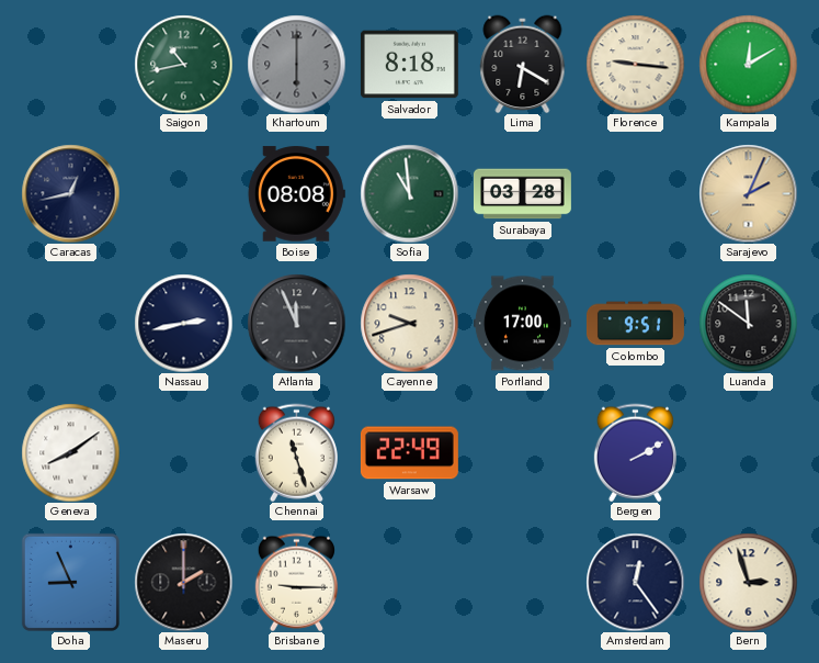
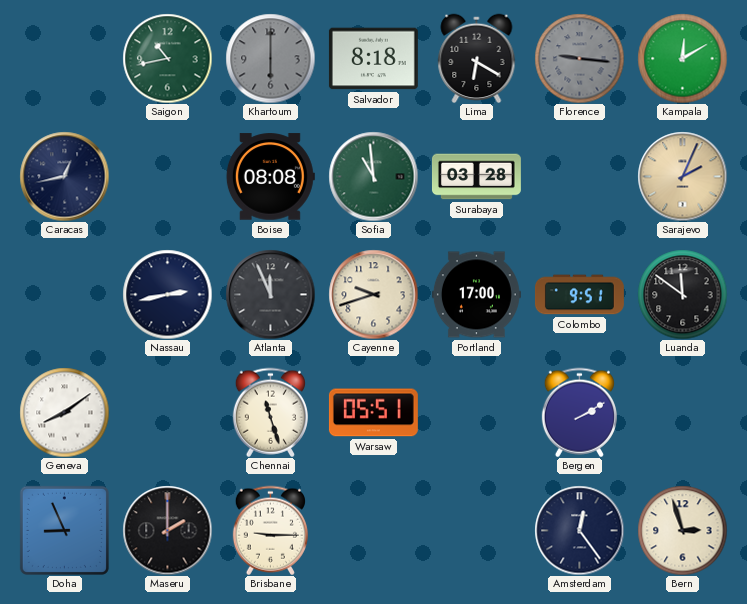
Florence dial: cream -> grey
Warsaw: 22:49 -> 05:51
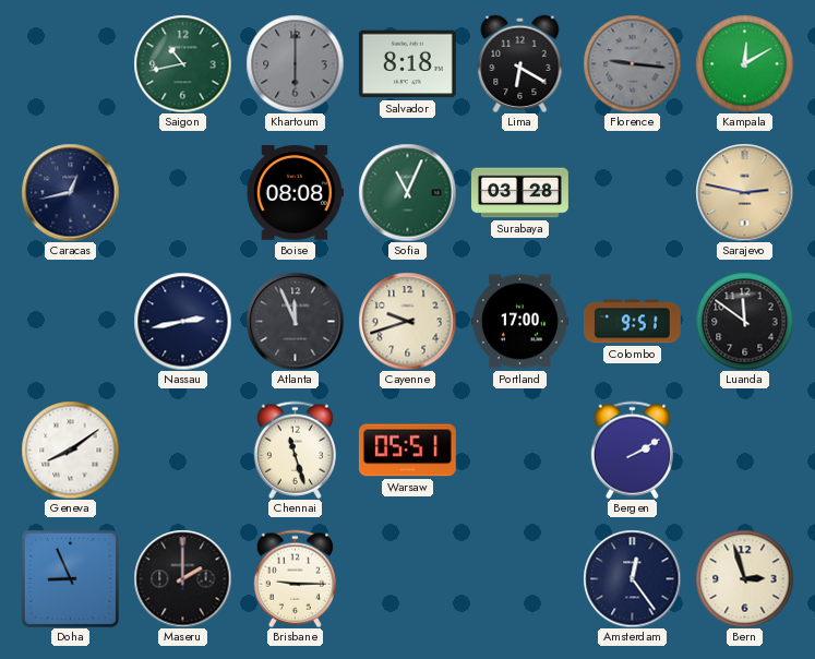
Sofia: 10:59 -> 11:04
Sarajevo: 2:04 -> 2:47
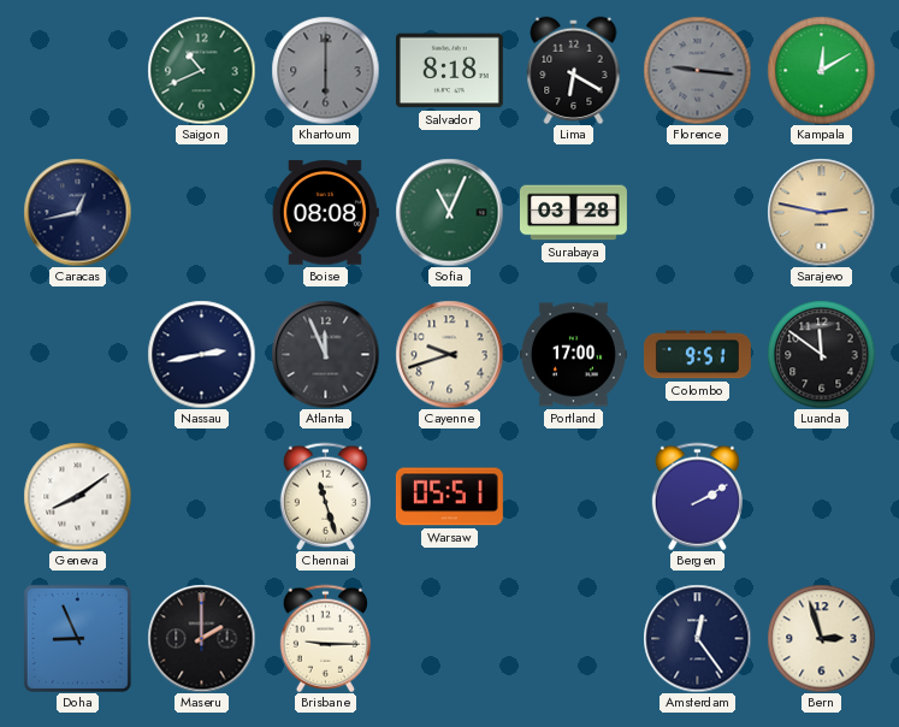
Saigon: 10:43 -> 10:41
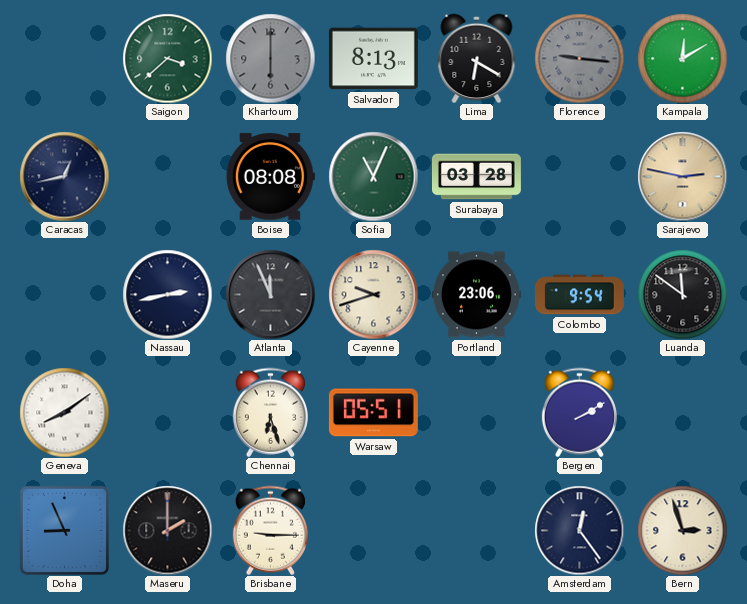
Saigon: 10:41 -> 3:38
Salvador: 8:18 -> 8:13
Portland: 17:00 -> 23:06
Colombo: 9:51 -> 9:54
Chennai: 11:27 -> 6:27
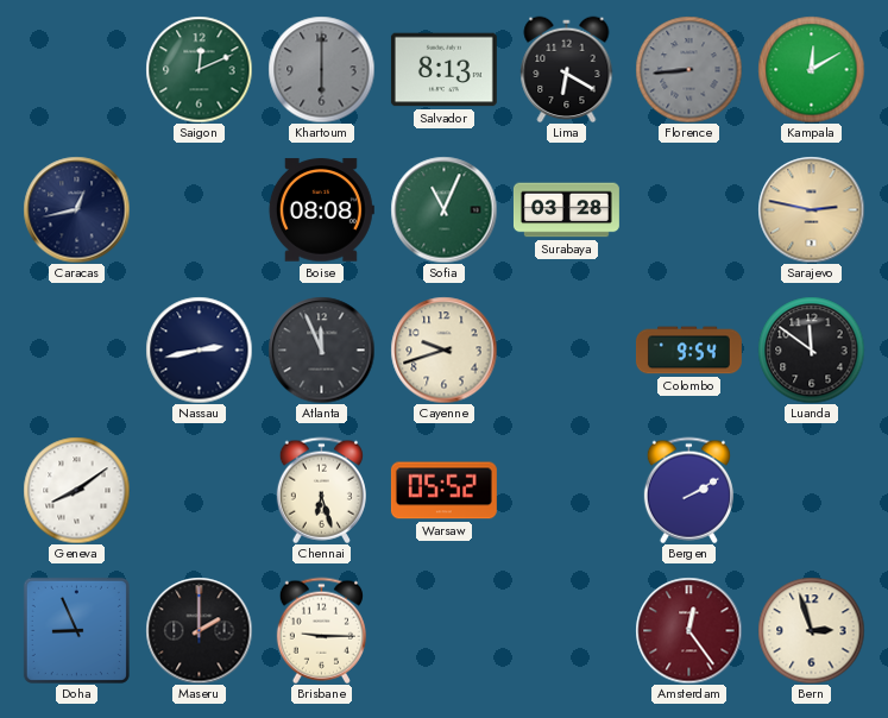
Saigon: 3:38 -> 12:11
Florence: 9:16 -> 8:44
Portland: 23:06 -> none
Warsaw: 05:51 -> 05:52
Amsterdam dial: navy -> burgundy
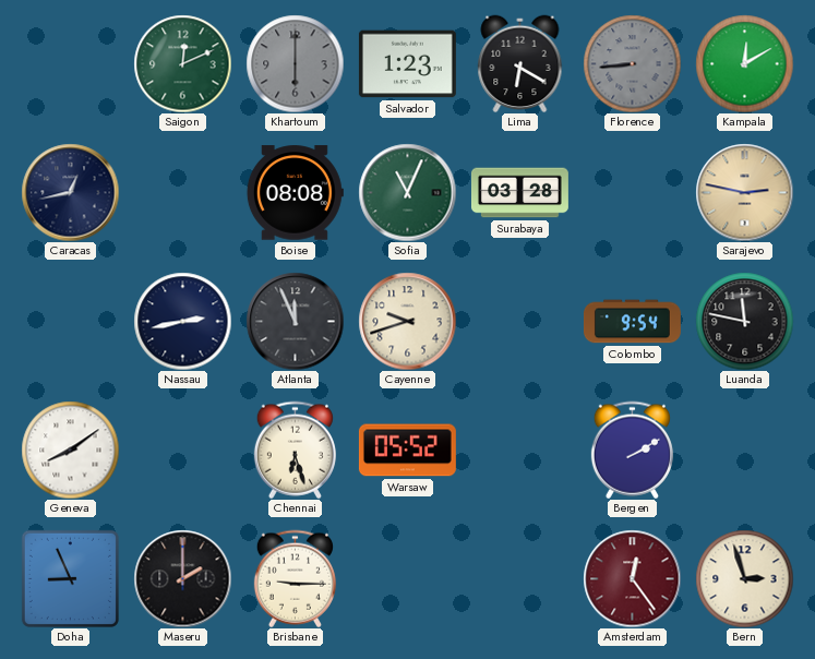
Salvador: 8:13 -> 1:23
Luanda: 11:51 -> 11:47
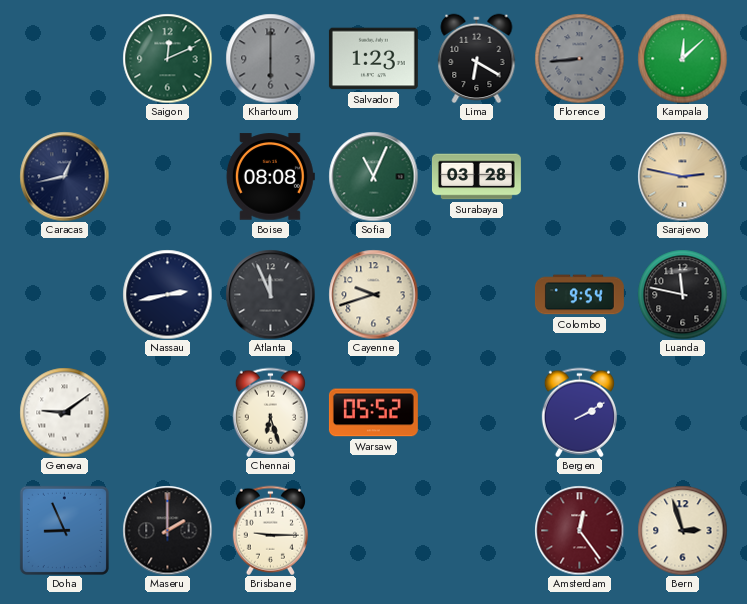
Kampala: 12:10 -> 12:08
Geneva: 8:09 -> 9:09
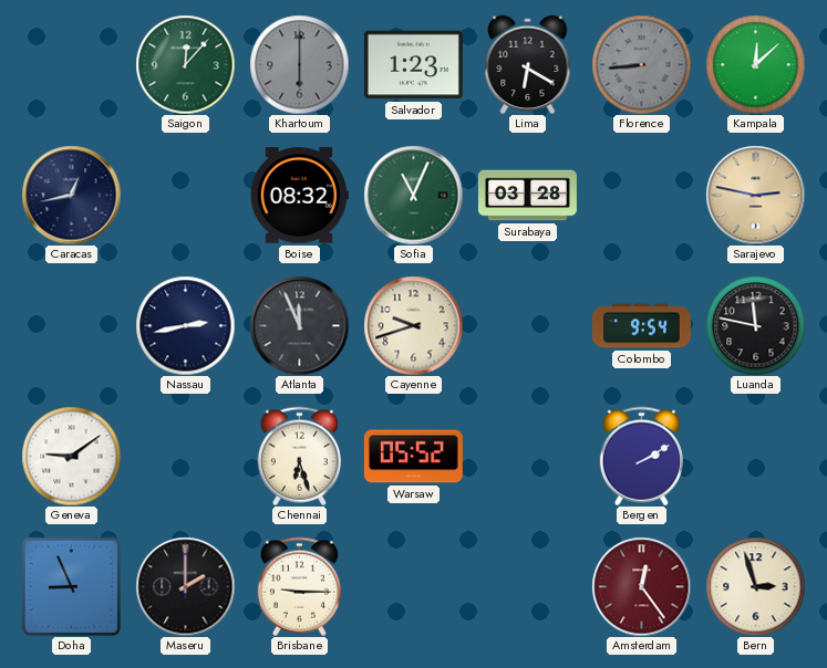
Saigon: 12:11 -> 12:07
Boise: 08:08 -> 08:32
